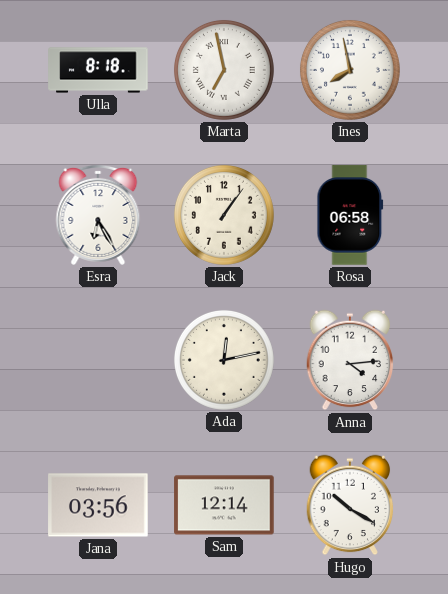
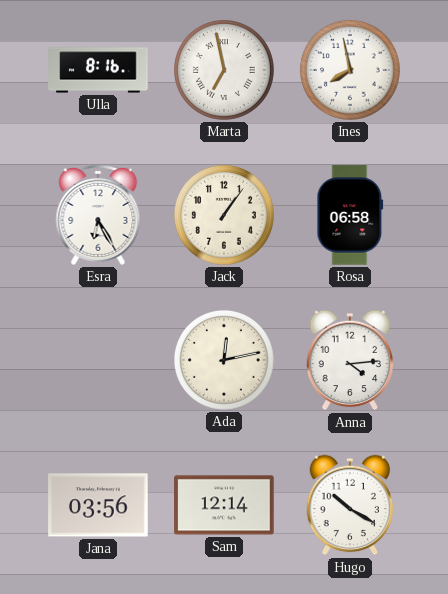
Ulla: 8:18 -> 8:16
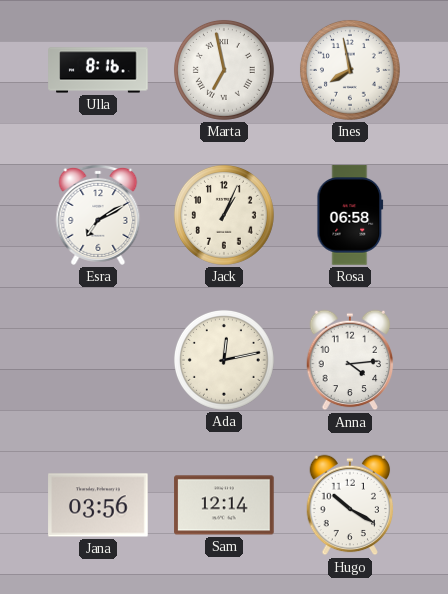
Esra: 6:25 -> 7:10
Jack: 1:06 -> 1:04
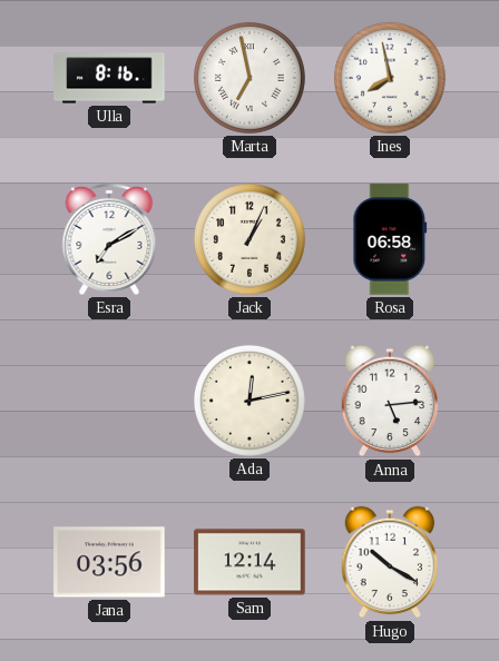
Anna: 4:14 -> 5:14
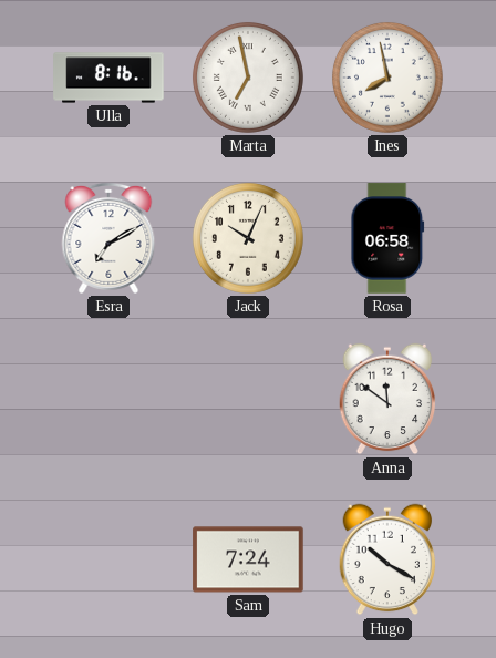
Jack: 1:04 -> 10:04
Ada: 12:13 -> none
Anna: 5:14 -> 11:51
Jana: 03:56 -> none
Sam: 12:14 -> 7:24
